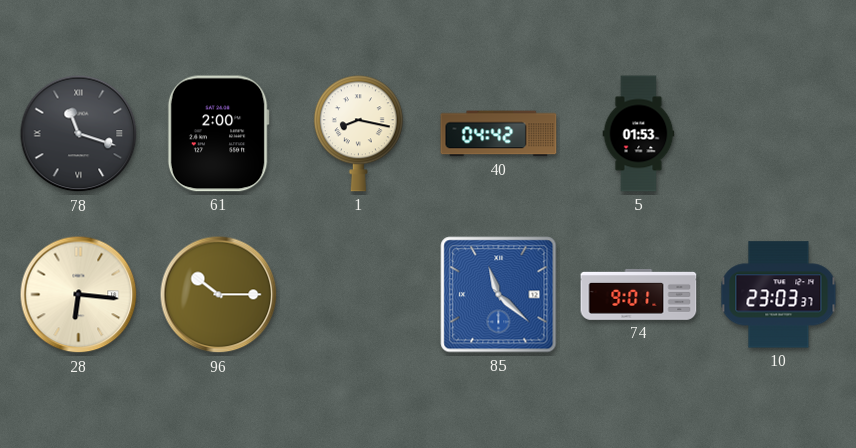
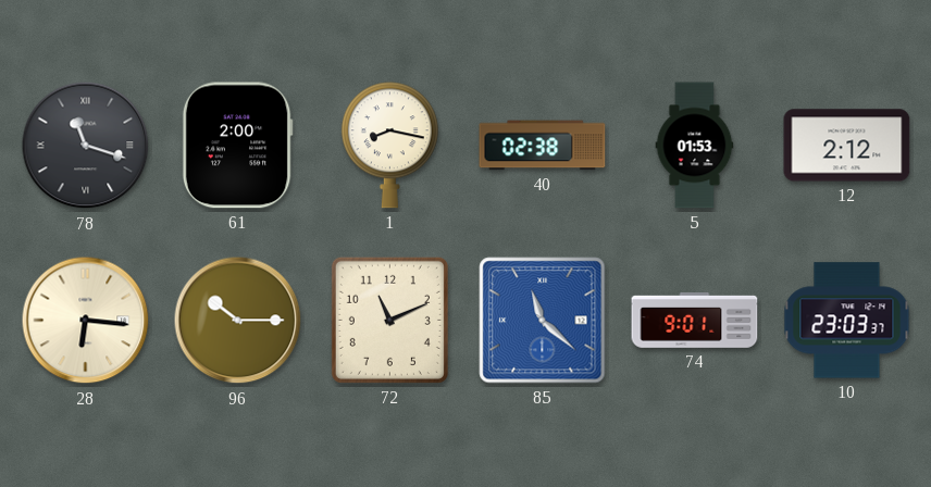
40: 04:42 -> 02:38
12: none -> 2:12
72: none -> 11:11
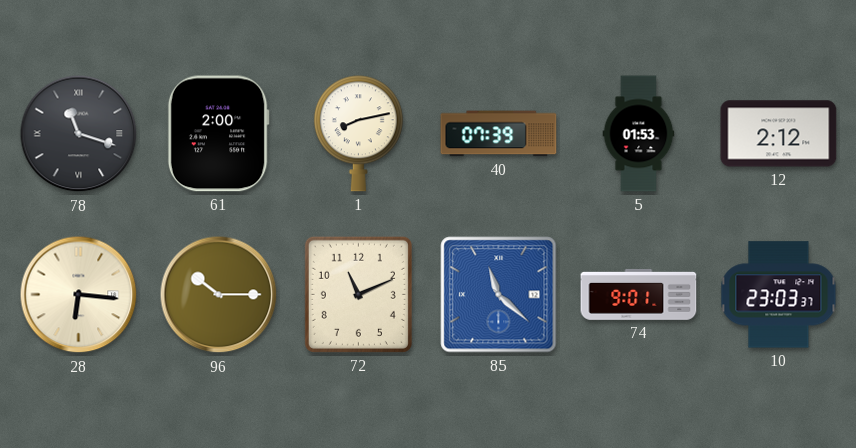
1: 8:17 -> 8:13
40: 02:38 -> 07:39
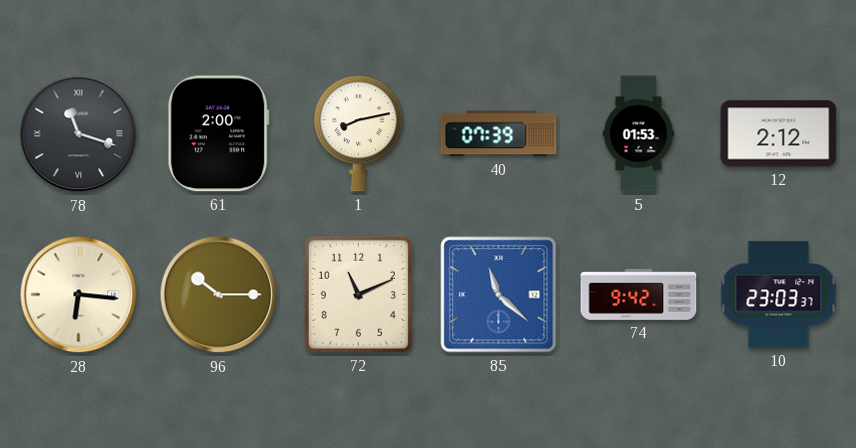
74: 9:01 -> 9:42
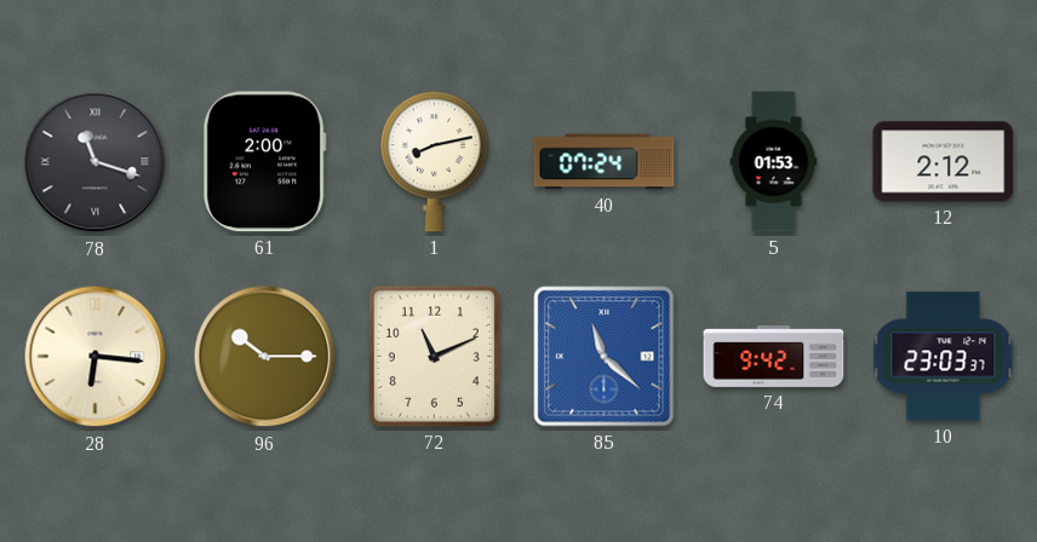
40: 07:39 -> 07:24
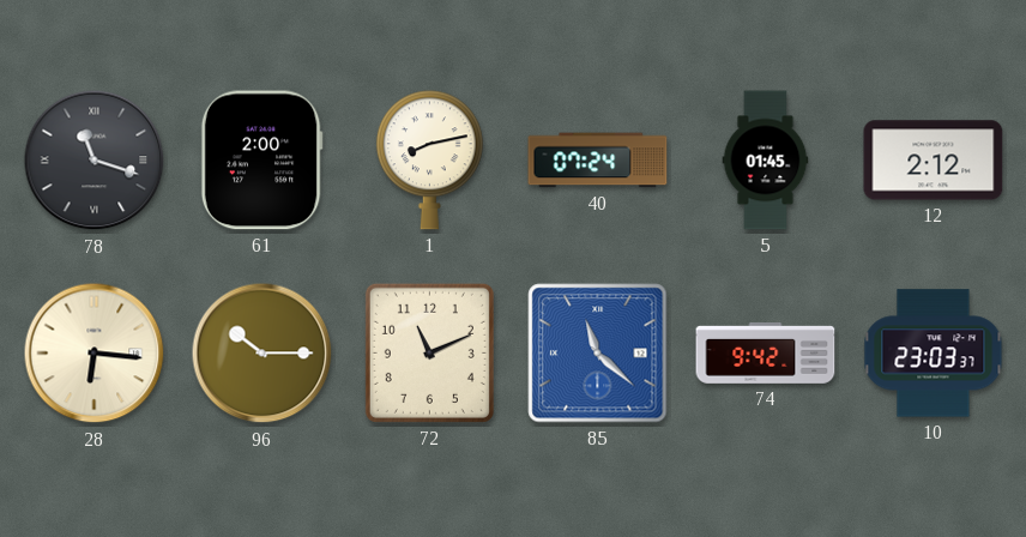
5: 01:53 -> 01:45
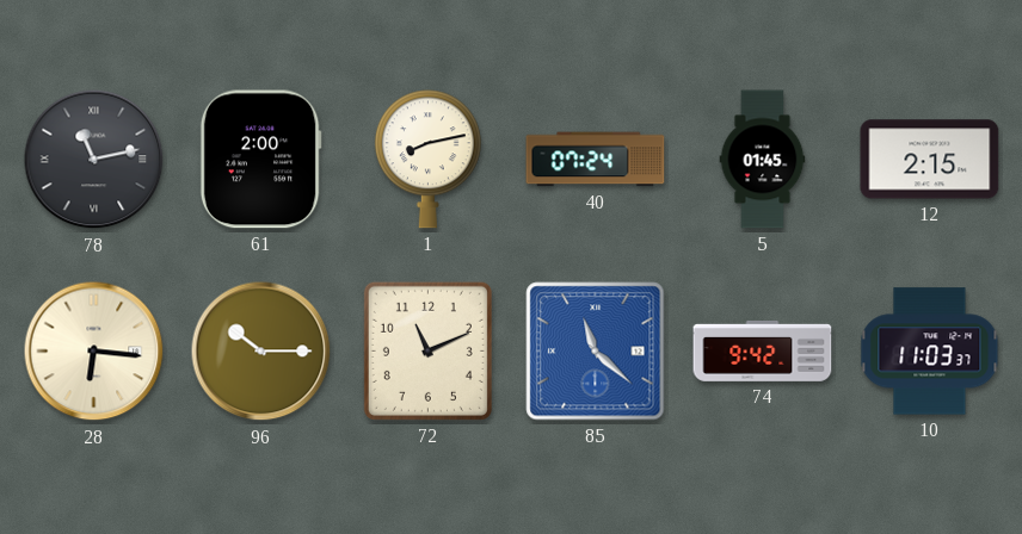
78: 11:18 -> 11:13
12: 2:12 -> 2:15
10: 23:03 -> 11:03
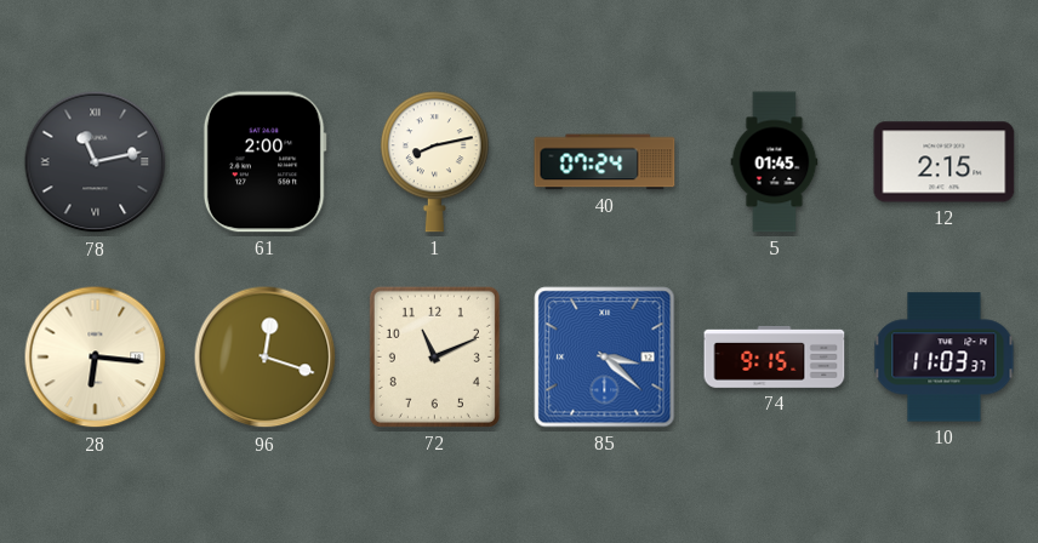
96: 10:15 -> 12:18
85: 11:22 -> 3:22
74: 9:42 -> 9:15
